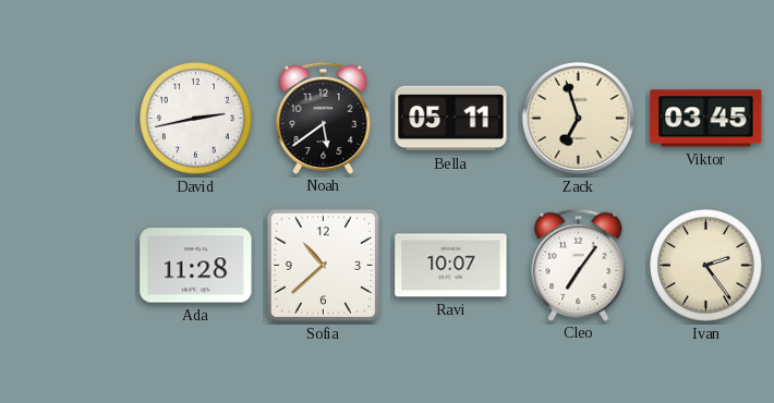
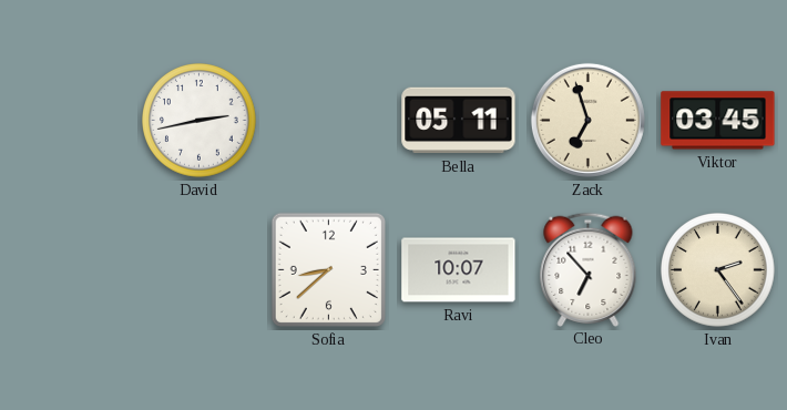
Noah: 5:39 -> none
Ada: 11:28 -> none
Sofia: 10:38 -> 8:38
Cleo: 7:06 -> 6:53
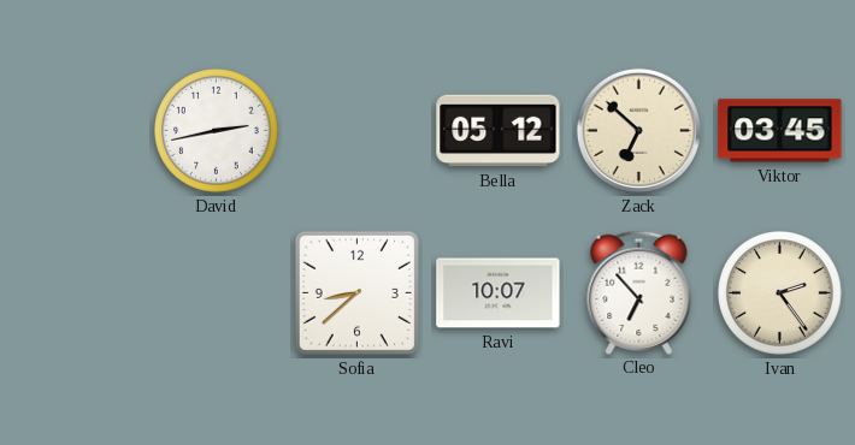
Bella: 05:11 -> 05:12
Zack: 6:57 -> 6:52
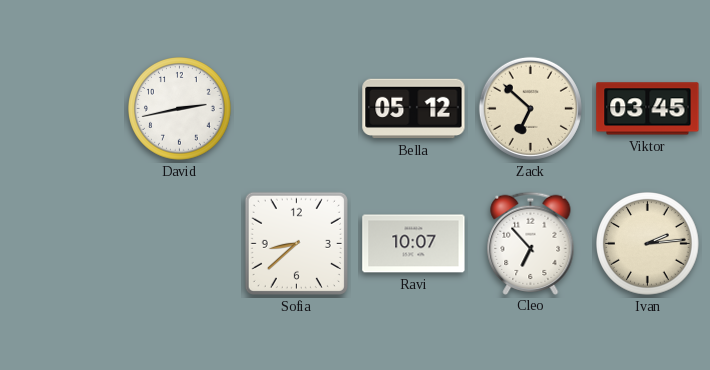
Ivan: 2:24 -> 2:14
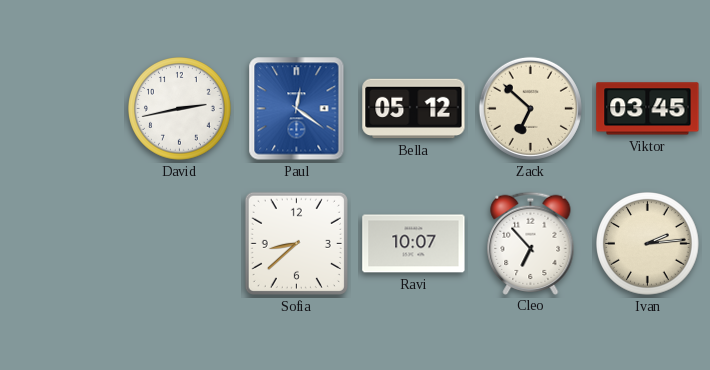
Paul: none -> 12:21
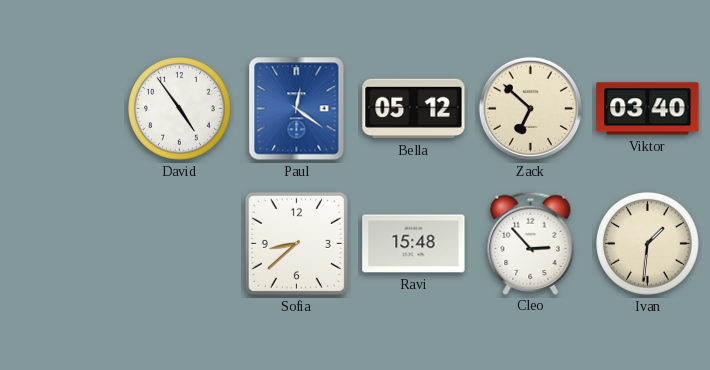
David: 2:43 -> 4:54
Viktor: 03:45 -> 03:40
Ravi: 10:07 -> 15:48
Cleo: 6:53 -> 2:53
Ivan: 2:14 -> 1:31
